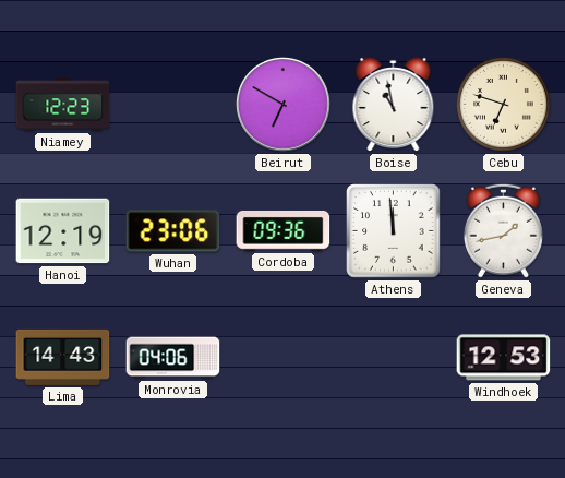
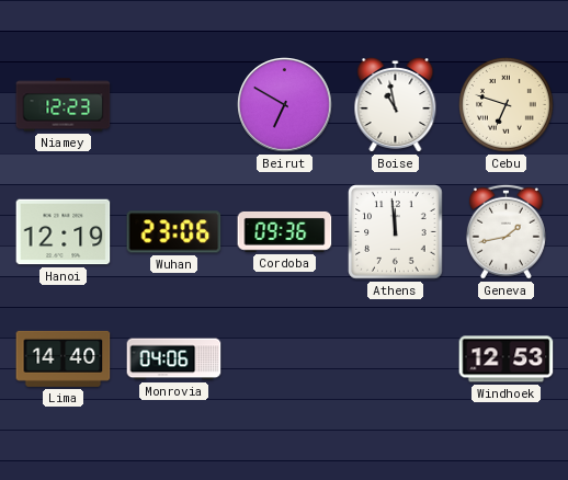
Lima: 14:43 -> 14:40
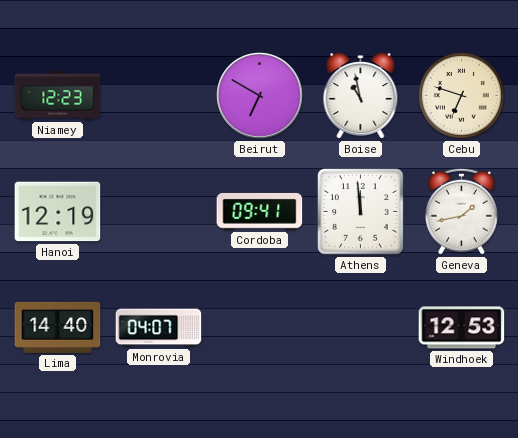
Wuhan: 23:06 -> none
Cordoba: 09:36 -> 09:41
Monrovia: 04:06 -> 04:07
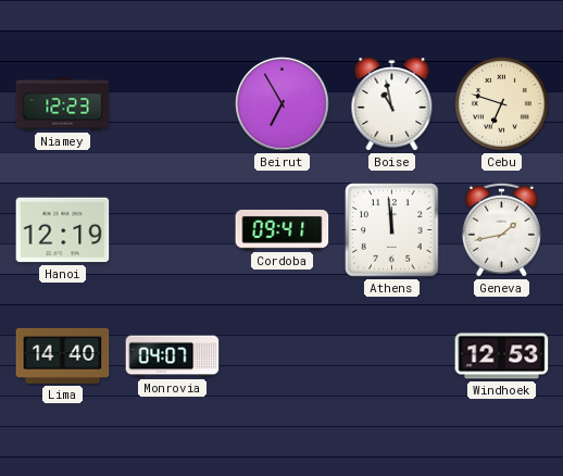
Beirut: 6:50 -> 6:55
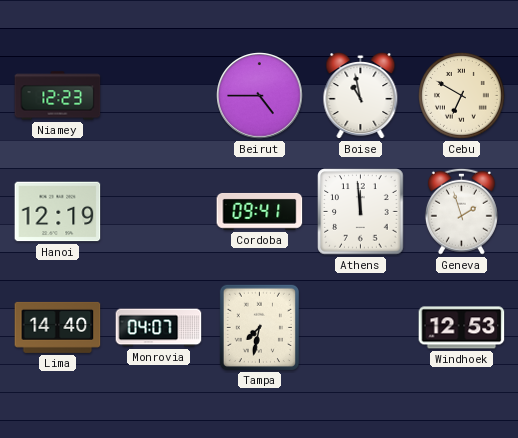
Beirut: 6:55 -> 4:45
Cebu: 6:48 -> 6:50
Geneva: 1:43 -> 1:57
Tampa: none -> 7:32
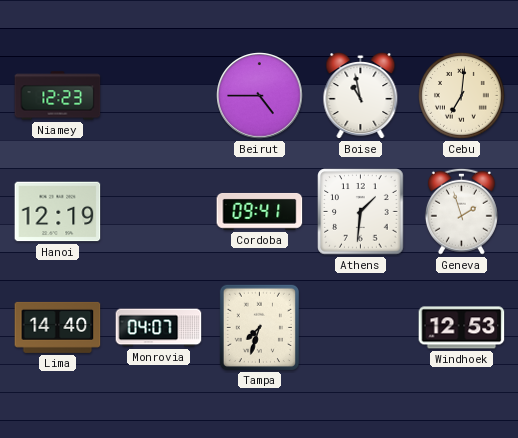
Cebu: 6:50 -> 7:01
Athens: 11:59 -> 1:31
Tampa: 7:32 -> 7:33
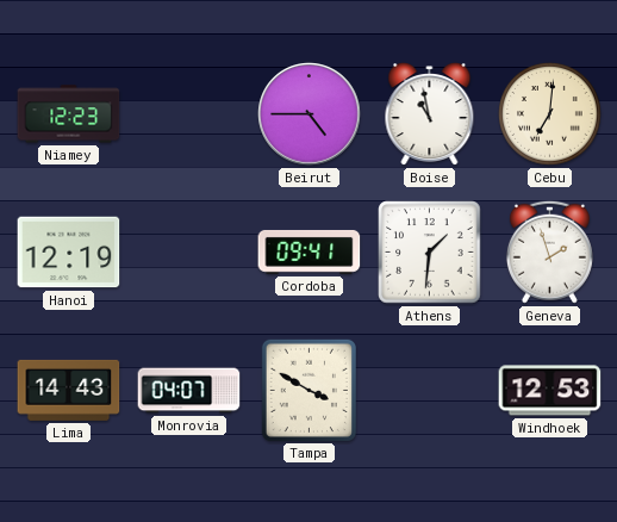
Lima: 14:40 -> 14:43
Tampa: 7:33 -> 3:50
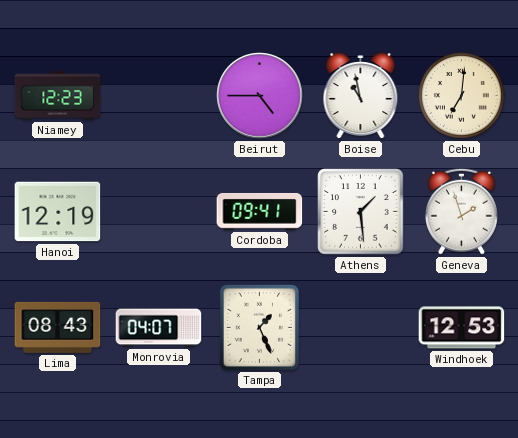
Athens: 1:31 -> 1:29
Lima: 14:43 -> 08:43
Tampa: 3:50 -> 1:26
